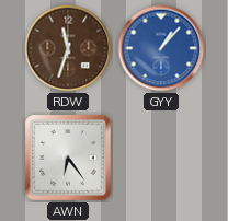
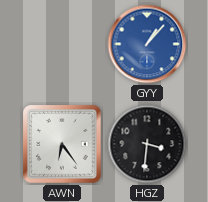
RDW: 11:33 -> none
HGZ: none -> 3:31
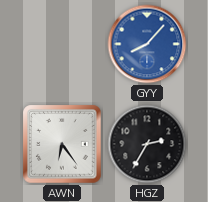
GYY: 1:07 -> 8:07
HGZ: 3:31 -> 2:35
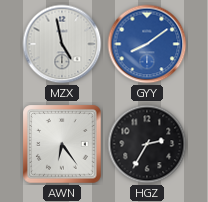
MZX: none -> 4:58
GYY: 8:07 -> 8:09
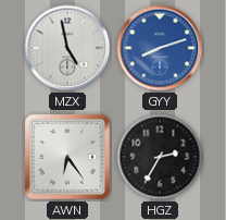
GYY: 8:09 -> 8:12
